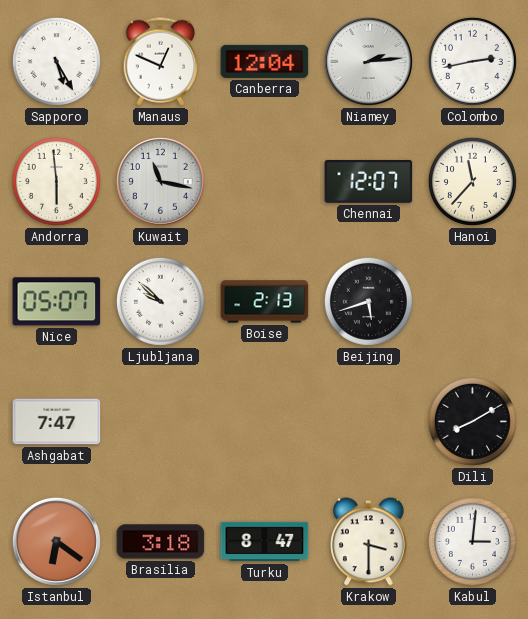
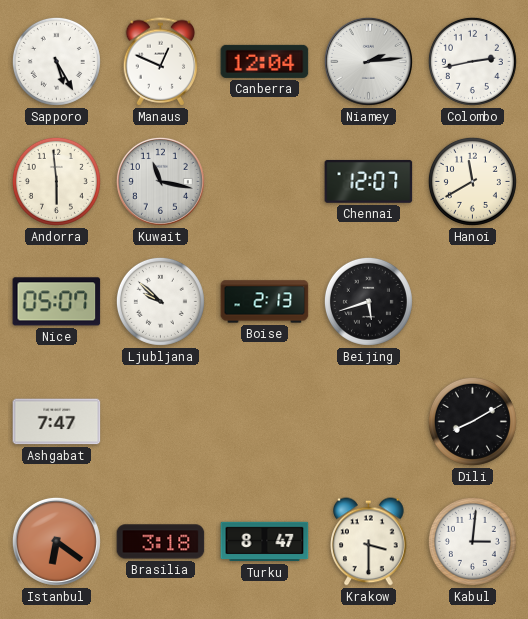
Hanoi: 11:37 -> 11:40
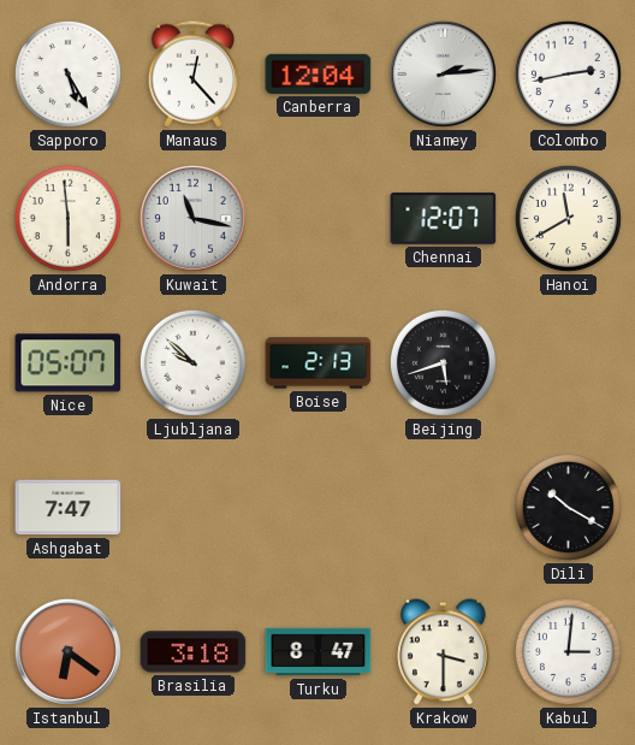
Manaus: 12:49 -> 12:23
Dili: 8:10 -> 10:20
